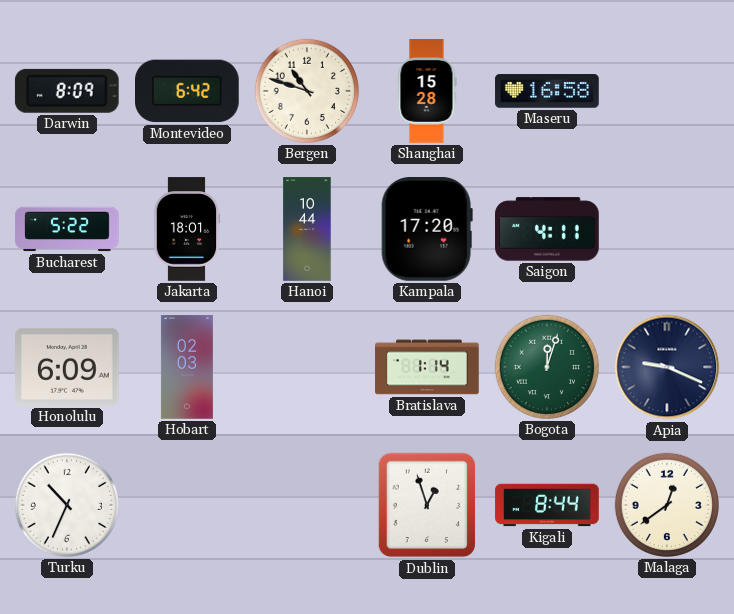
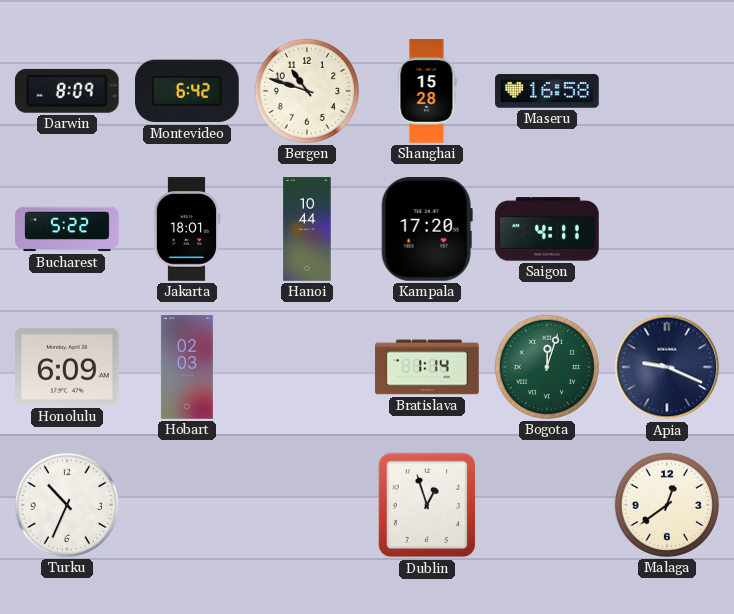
Kigali: 8:44 -> none
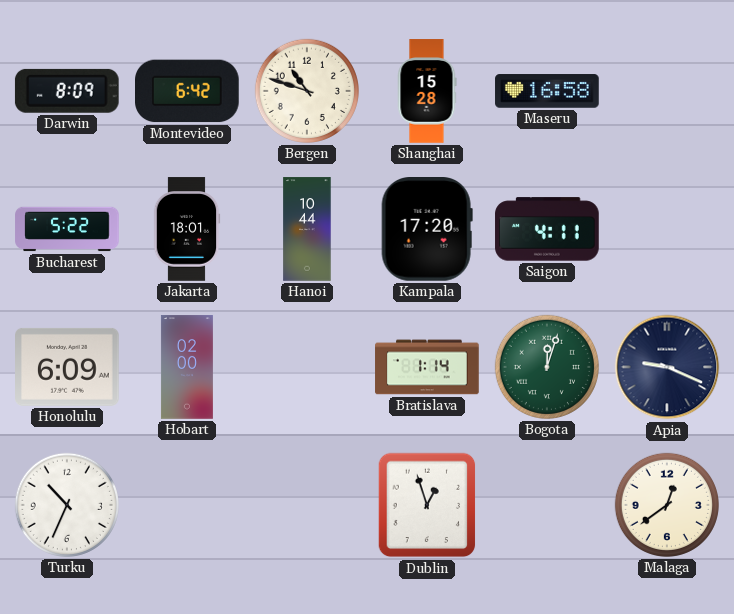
Hobart: 02:03 -> 02:00
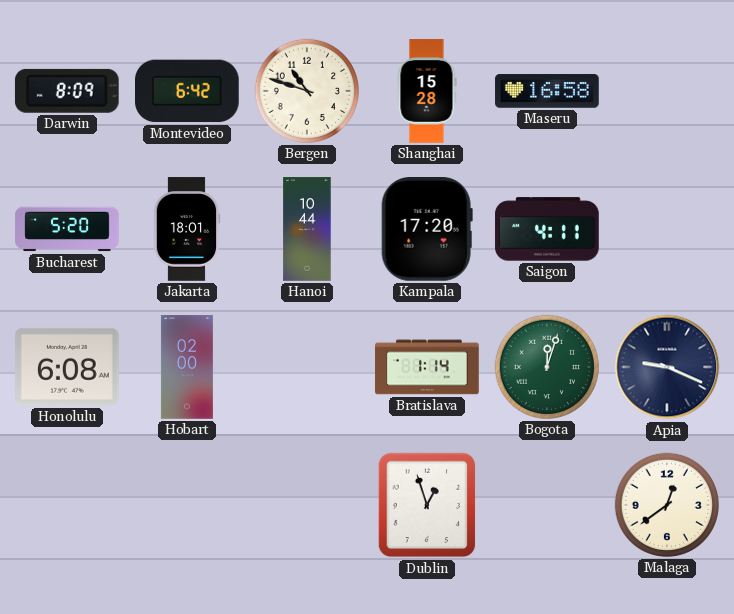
Bucharest: 5:22 -> 5:20
Honolulu: 6:09 -> 6:08
Turku: 10:34 -> none
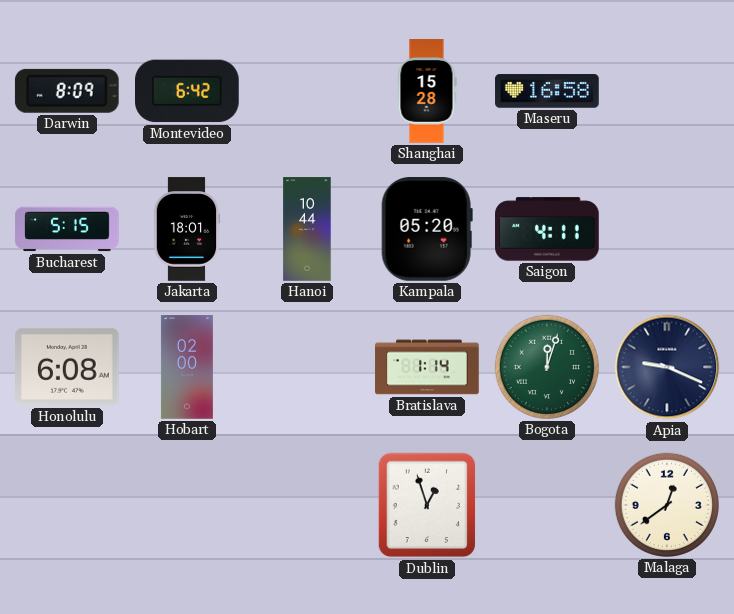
Bergen: 10:48 -> none
Bucharest: 5:20 -> 5:15
Kampala: 17:20 -> 05:20
